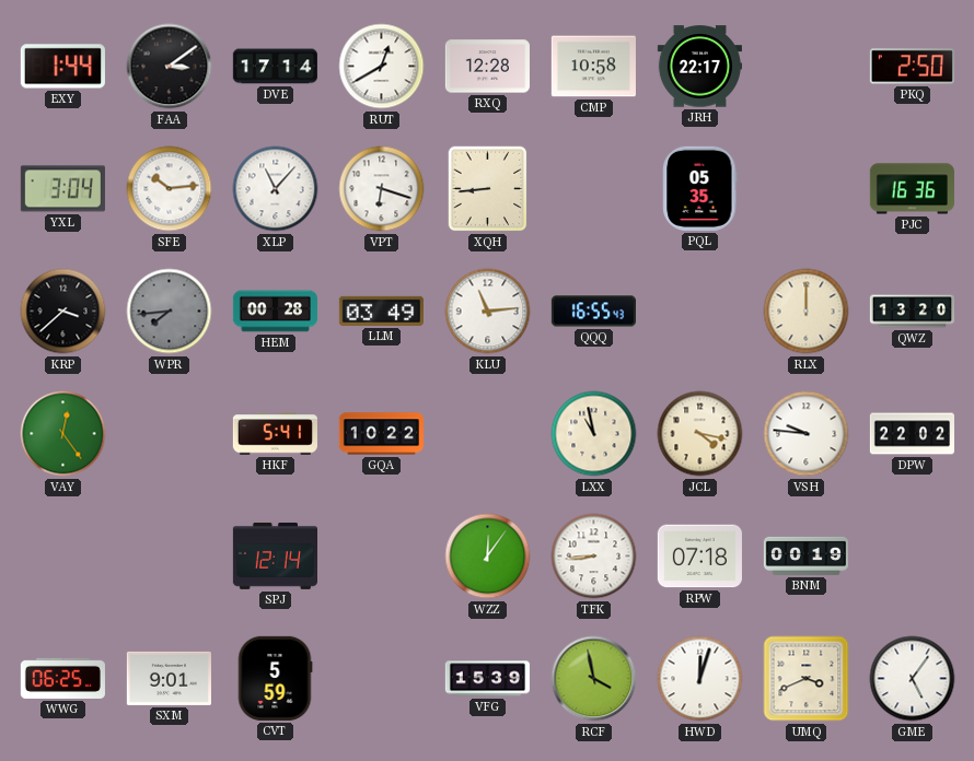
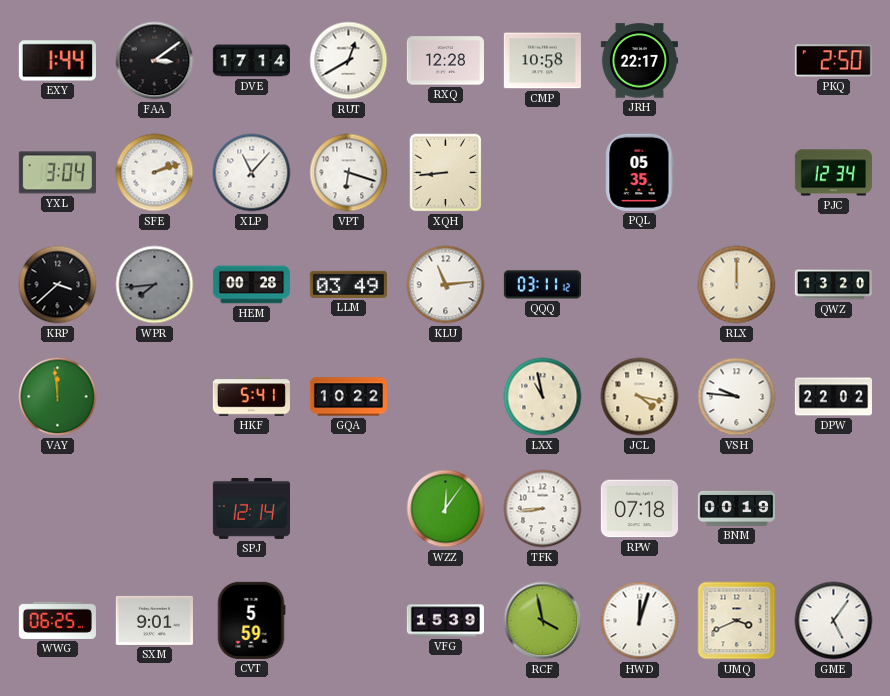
SFE: 10:14 -> 2:12
PJC: 16:36 -> 12:34
QQQ: 16:55 -> 03:11
VAY: 12:24 -> 11:59
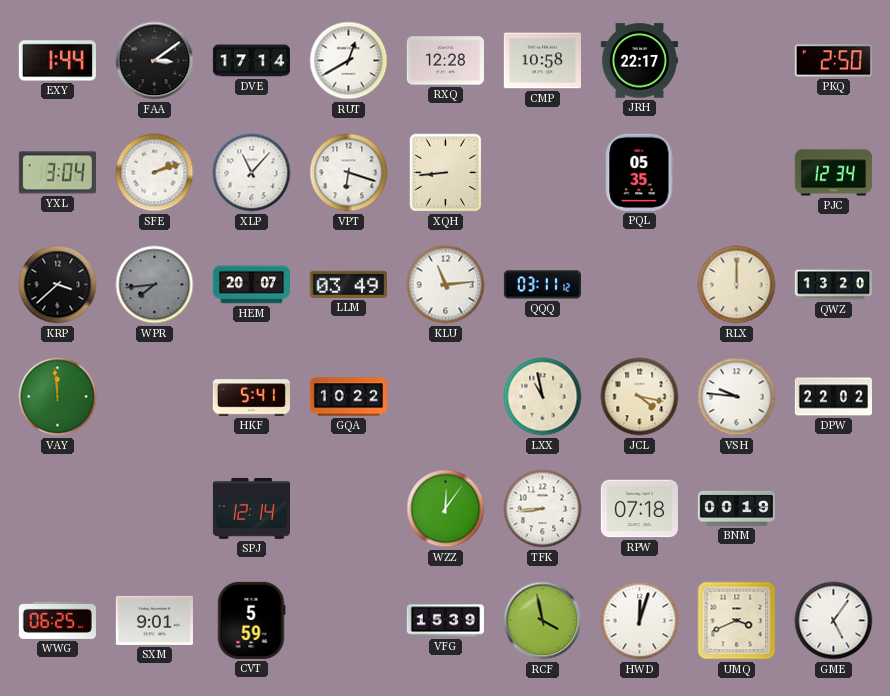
HEM: 00:28 -> 20:07
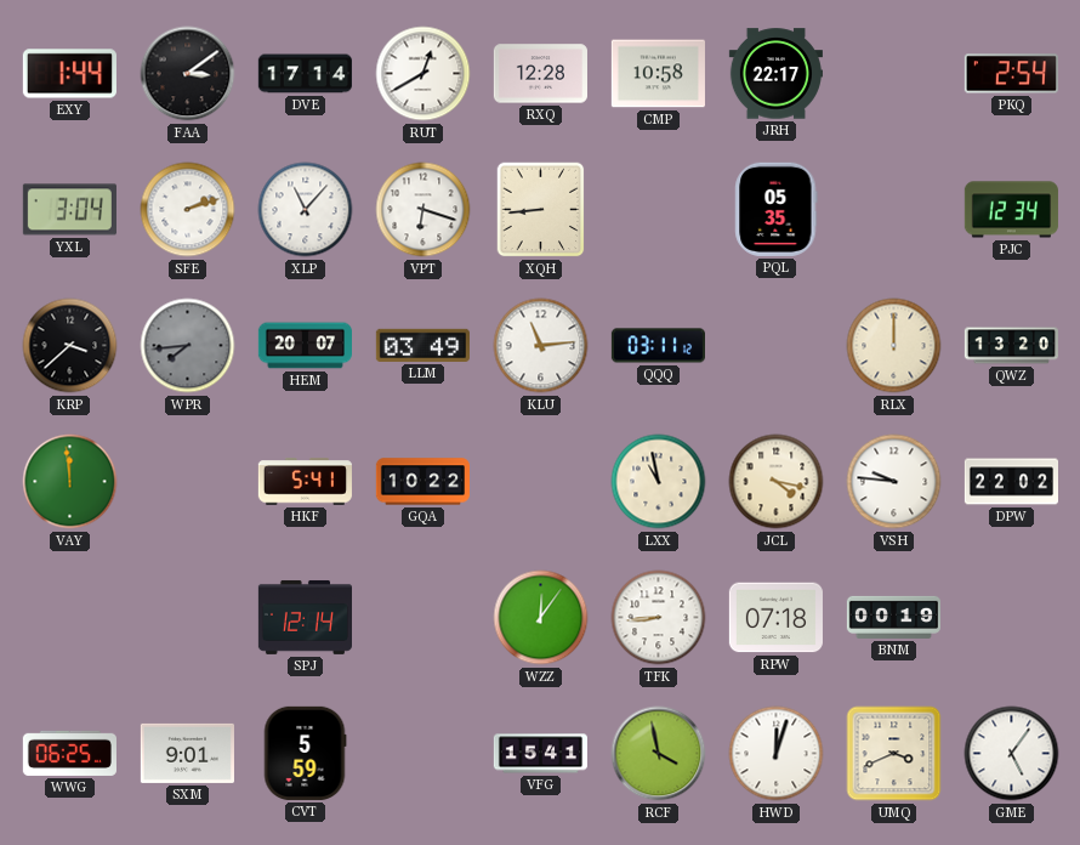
PKQ: 2:50 -> 2:54
VFG: 15:39 -> 15:41
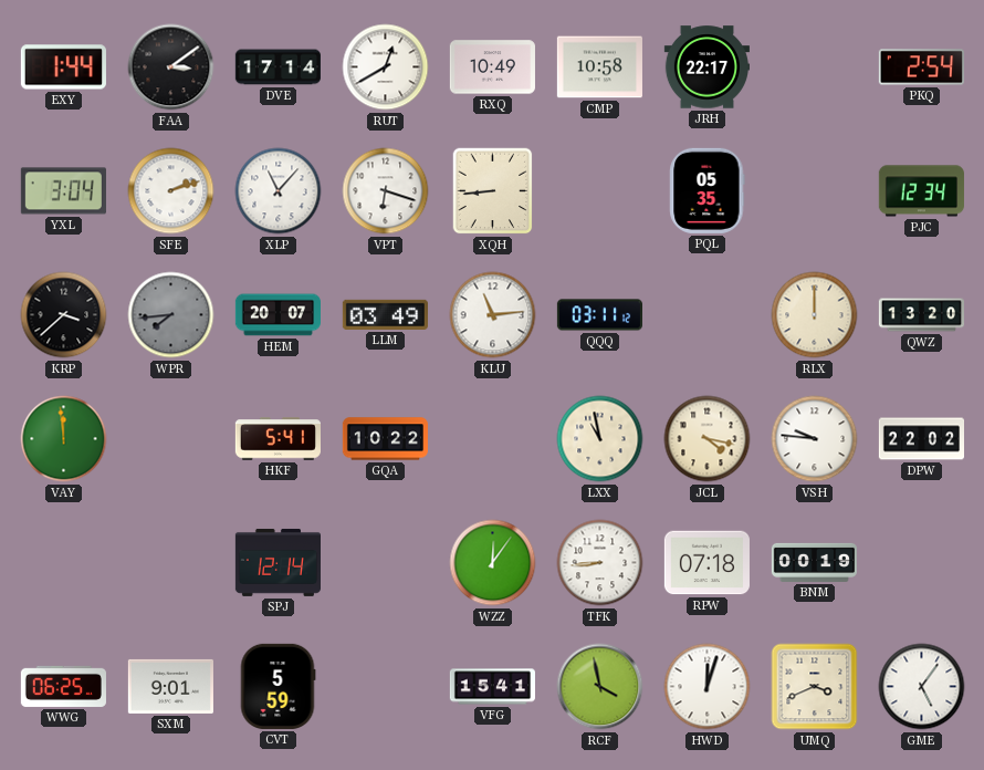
RXQ: 12:28 -> 10:49
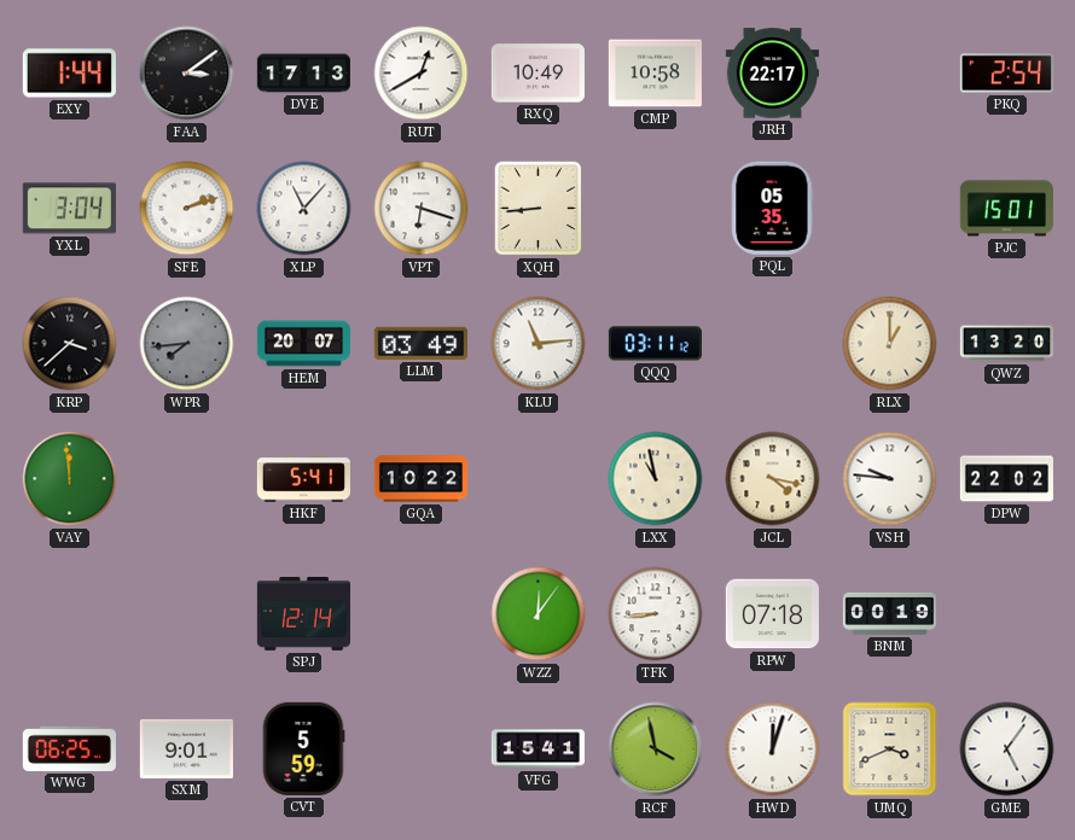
DVE: 17:14 -> 17:13
PJC: 12:34 -> 15:01
RLX: 12:00 -> 1:00
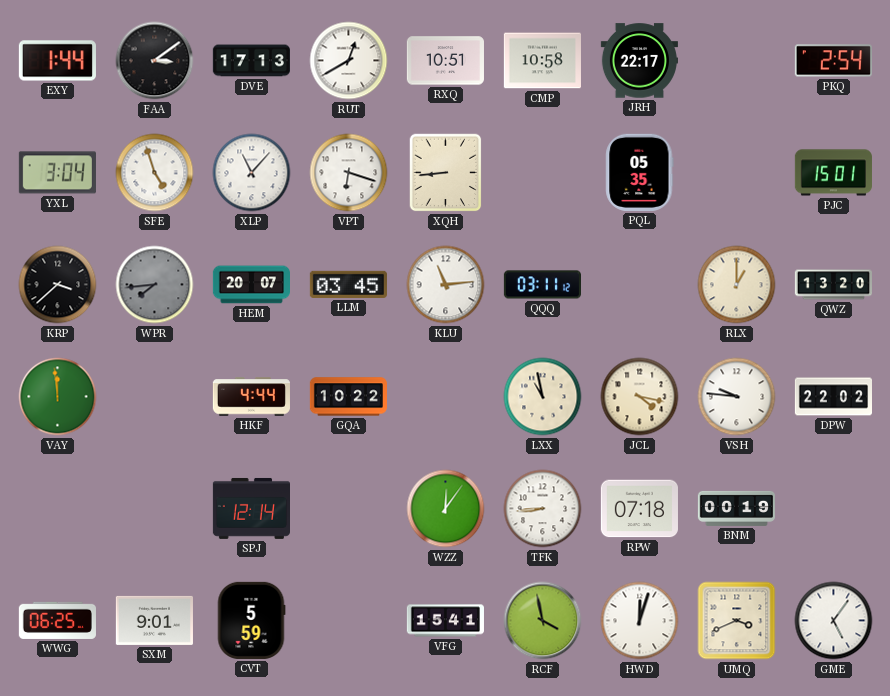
RXQ: 10:49 -> 10:51
SFE: 2:12 -> 4:57
LLM: 03:49 -> 03:45
HKF: 5:41 -> 4:44
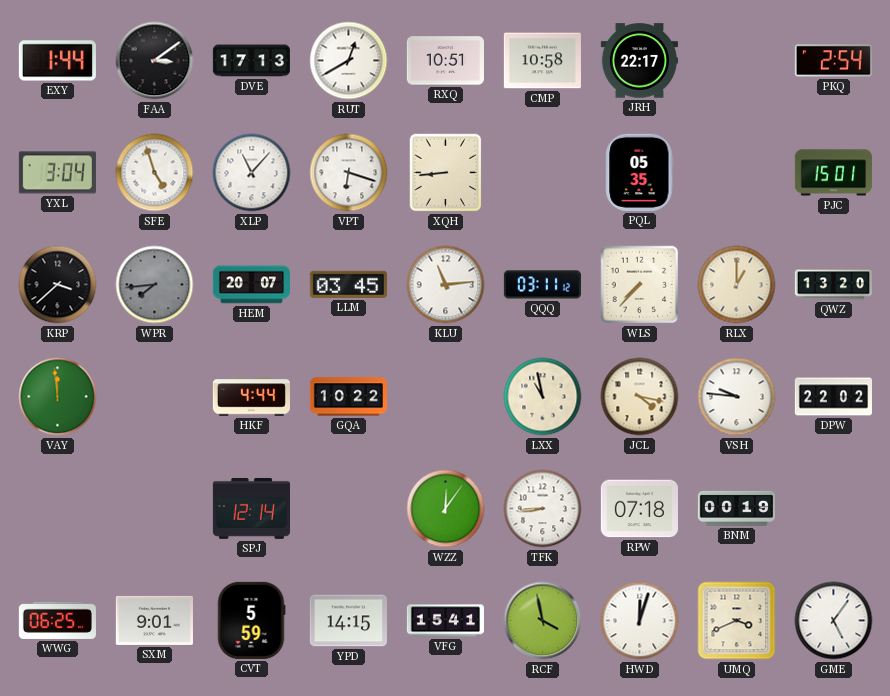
WLS: none -> 7:37
YPD: none -> 14:15
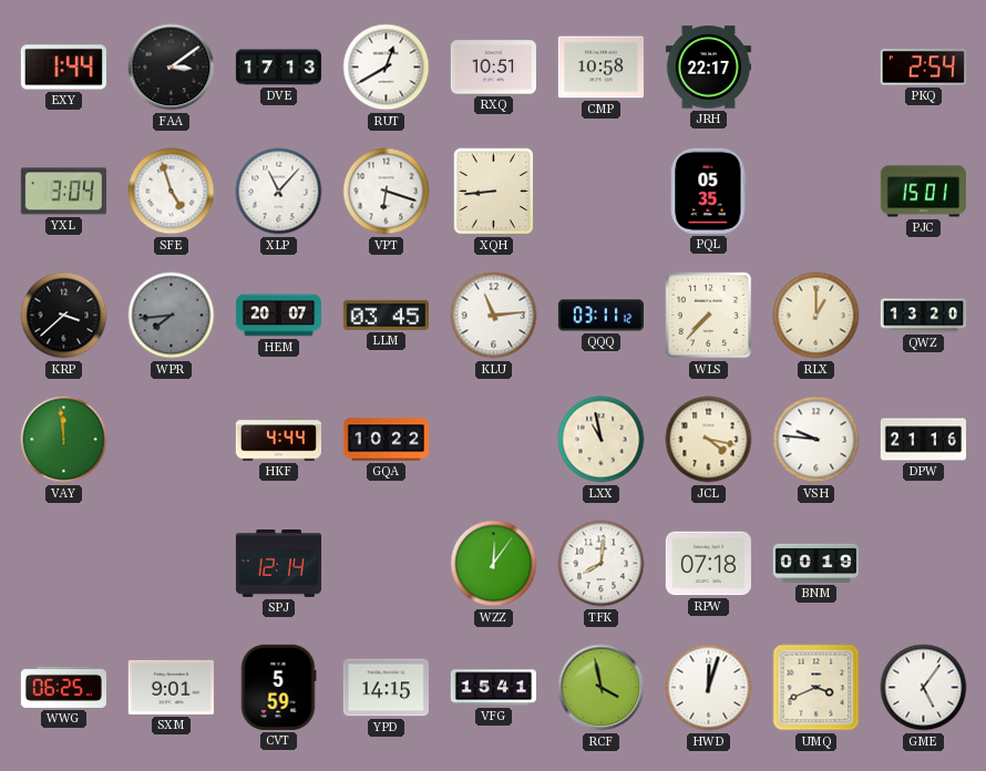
DPW: 22:02 -> 21:16
TFK: 8:44 -> 8:01
